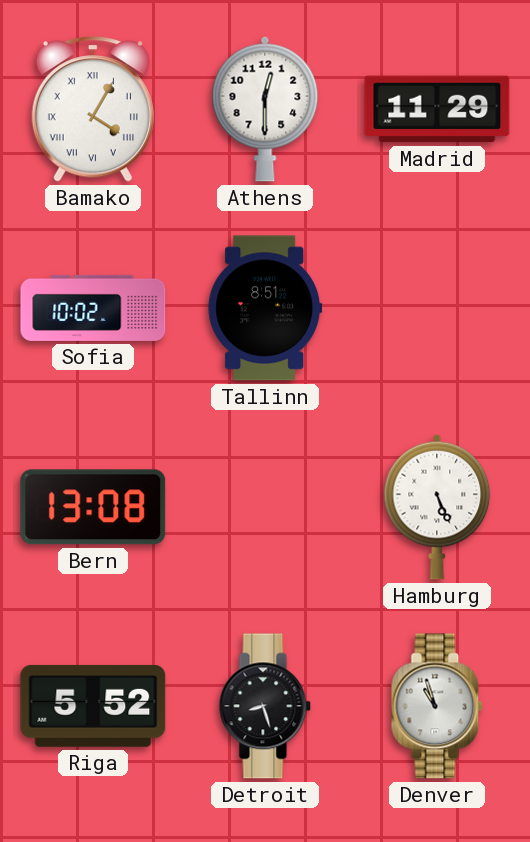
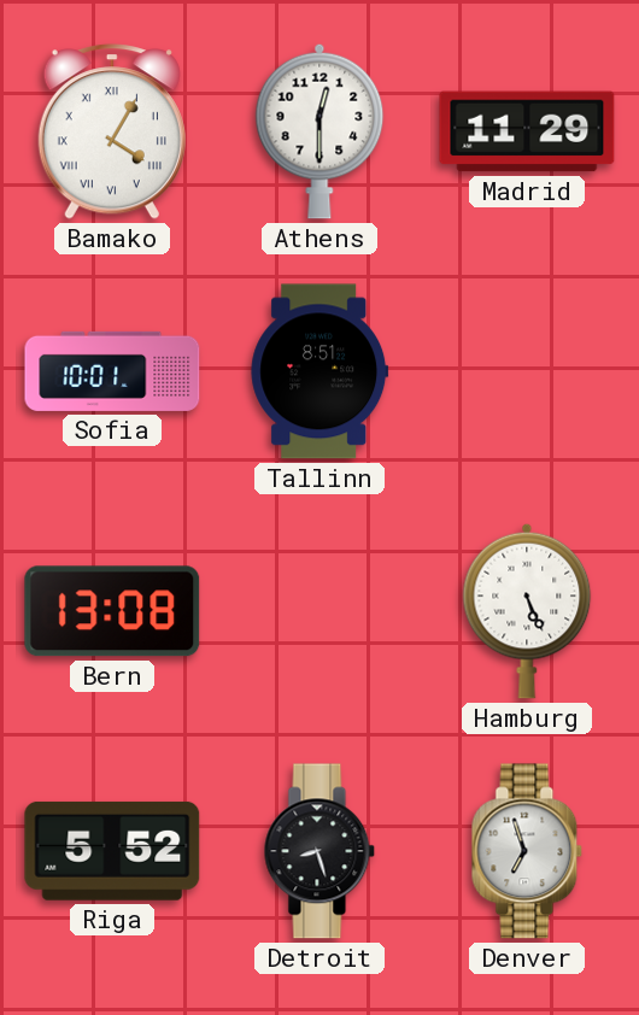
Sofia: 10:02 -> 10:01
Denver: 10:57 -> 6:57
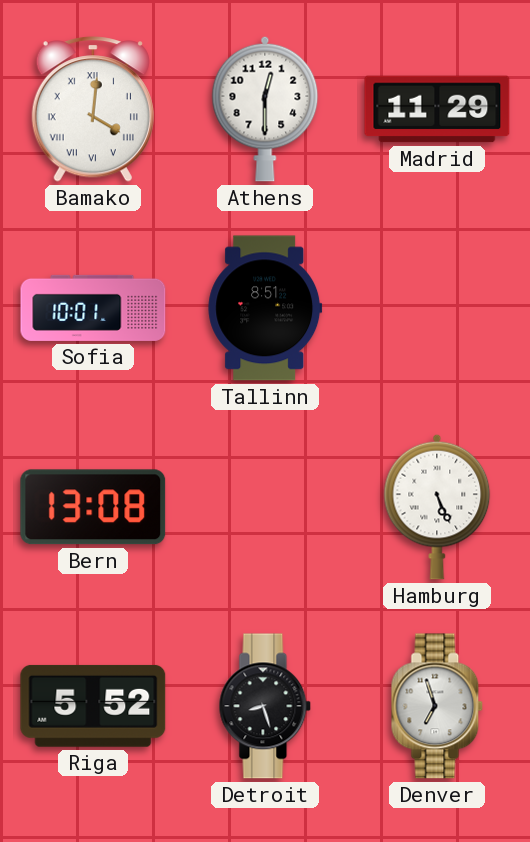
Bamako: 4:05 -> 4:01
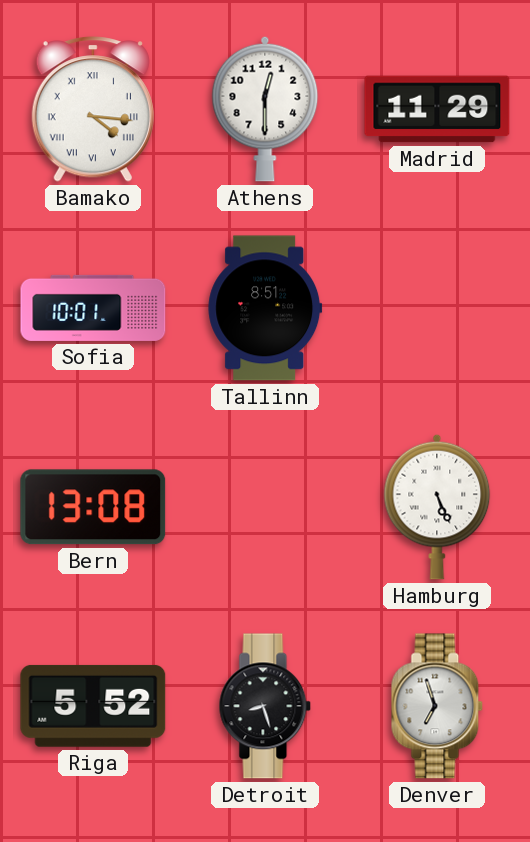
Bamako: 4:01 -> 4:16
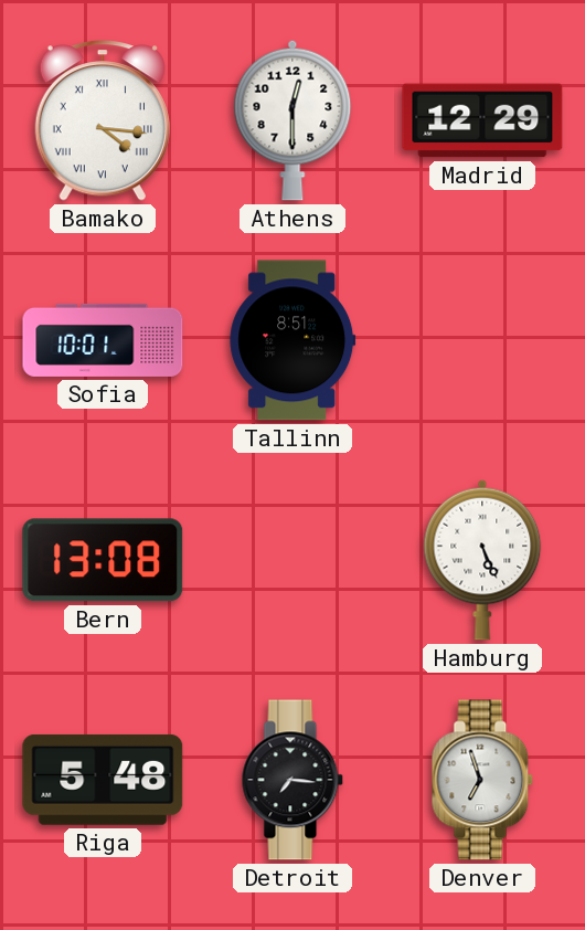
Madrid: 11:29 -> 12:29
Riga: 5:52 -> 5:48
Detroit: 8:27 -> 7:16
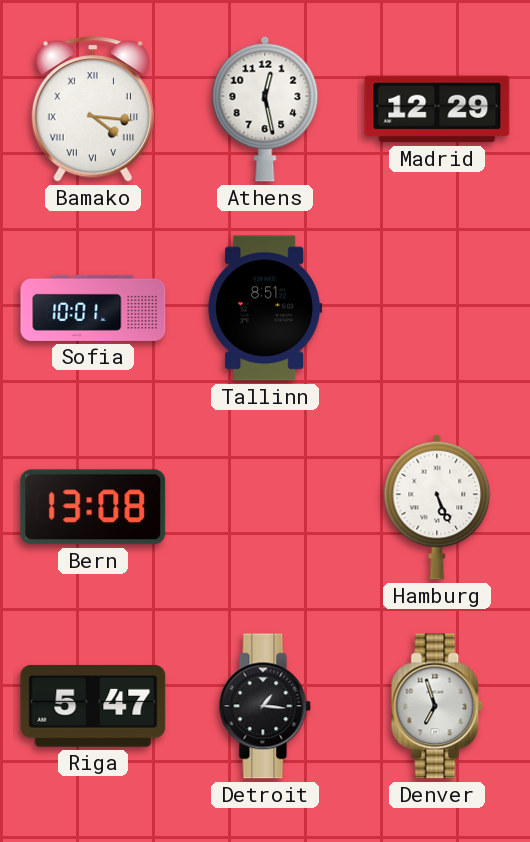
Athens: 12:30 -> 12:28
Riga: 5:48 -> 5:47
Detroit: 7:16 -> 1:16
